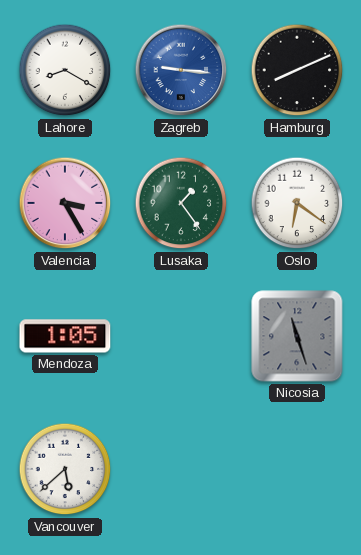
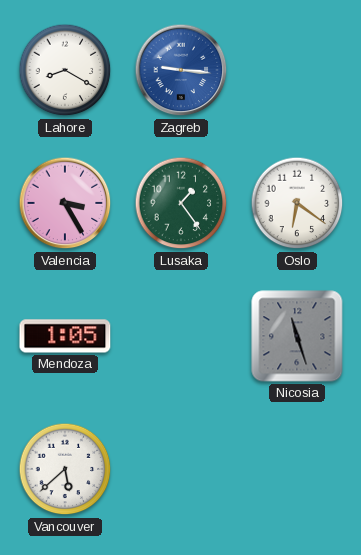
Hamburg: 8:11 -> none
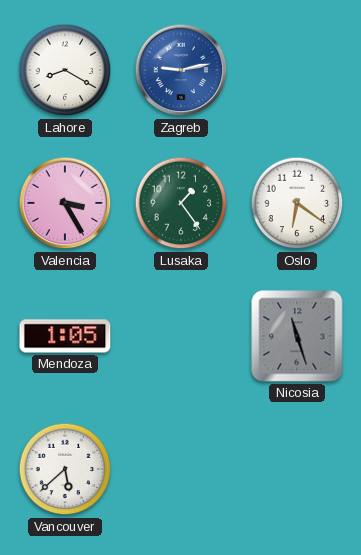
Zagreb: 9:16 -> 9:13
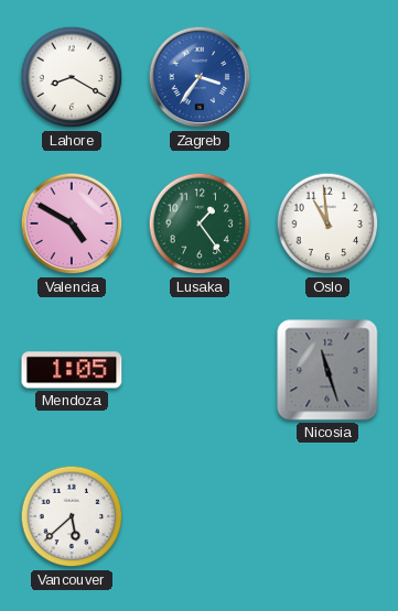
Zagreb: 9:13 -> 3:36
Valencia: 3:25 -> 4:50
Oslo: 6:21 -> 10:59
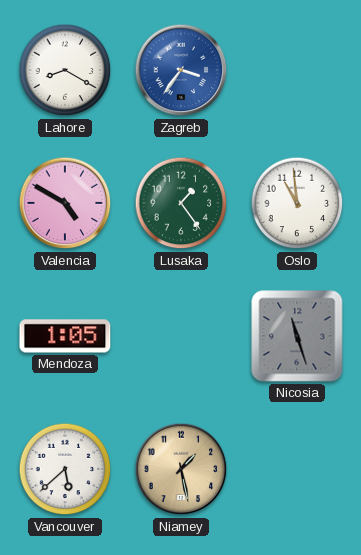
Niamey: none -> 1:28
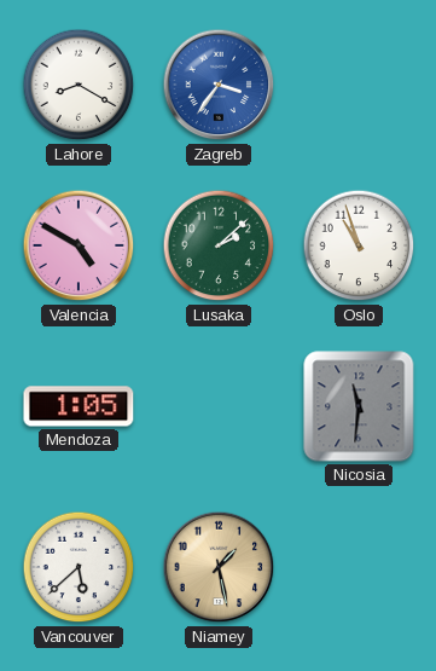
Lusaka: 1:24 -> 2:08
Oslo: 10:59 -> 10:57
Nicosia: 11:27 -> 11:31
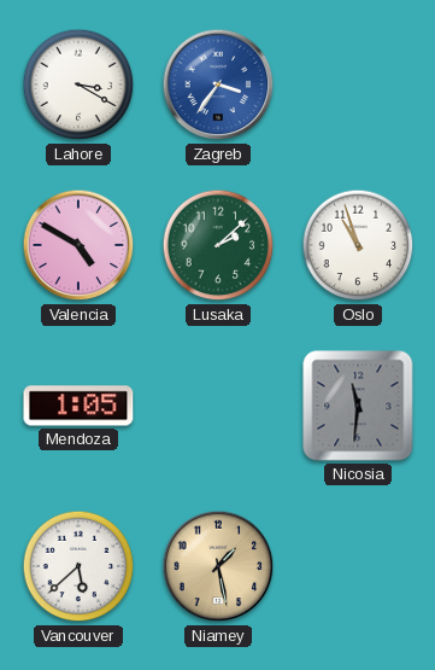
Lahore: 8:20 -> 3:20
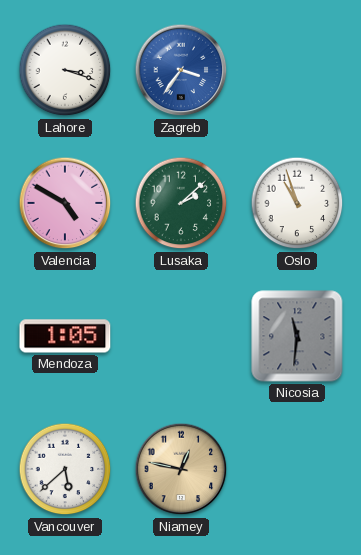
Lahore: 3:20 -> 3:18
Niamey: 1:28 -> 12:47
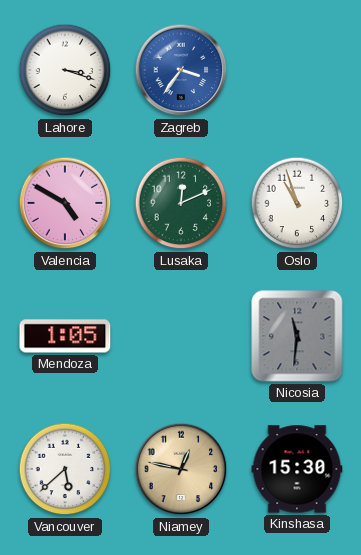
Lusaka: 2:08 -> 12:11
Kinshasa: none -> 15:30
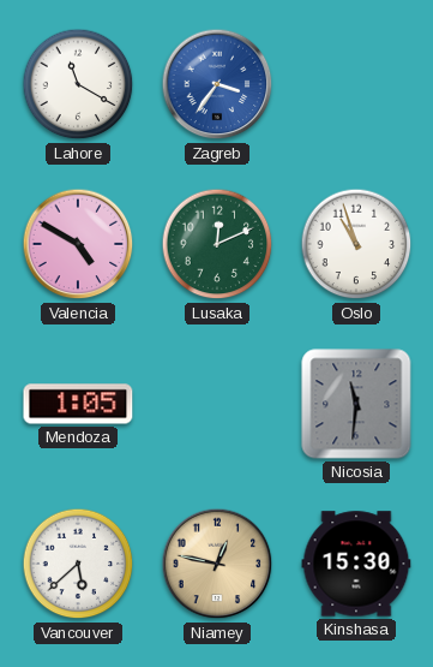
Lahore: 3:18 -> 11:20
